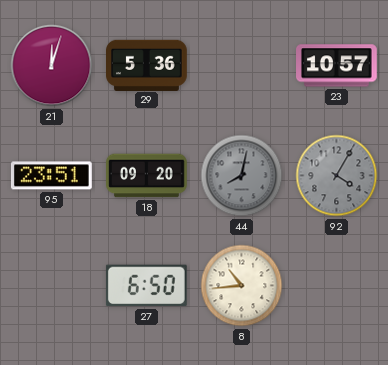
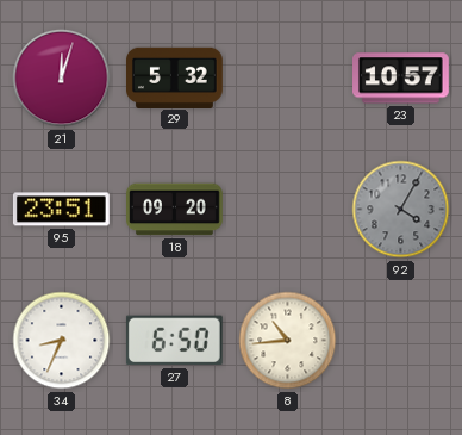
29: 5:36 -> 5:32
44: 8:02 -> none
34: none -> 8:34
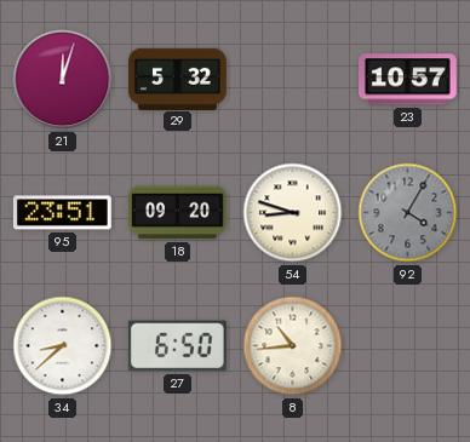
54: none -> 8:48
34: 8:34 -> 8:38
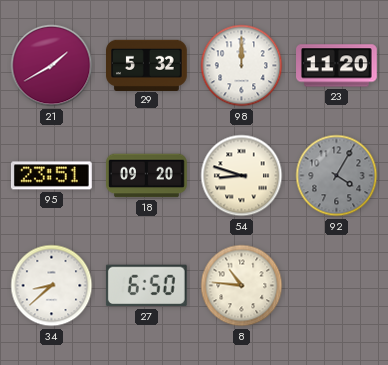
21: 12:03 -> 1:40
98: none -> 12:00
23: 10:57 -> 11:20
8: 10:44 -> 10:46
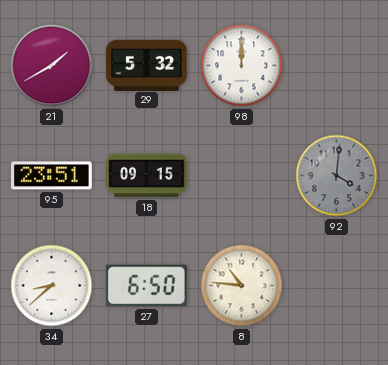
23: 11:20 -> none
18: 09:20 -> 09:15
54: 8:48 -> none
92: 4:05 -> 4:01
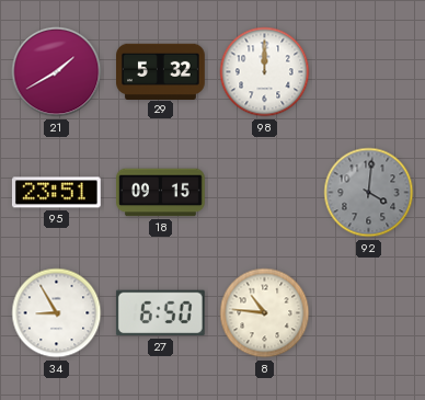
34: 8:38 -> 8:55
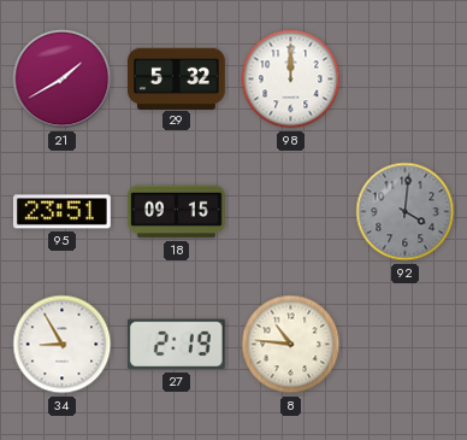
27: 6:50 -> 2:19
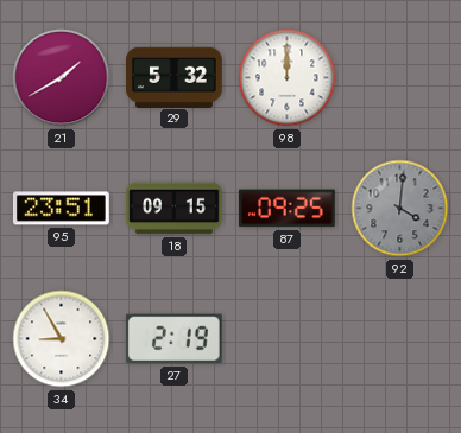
87: none -> 09:25
8: 10:46 -> none
